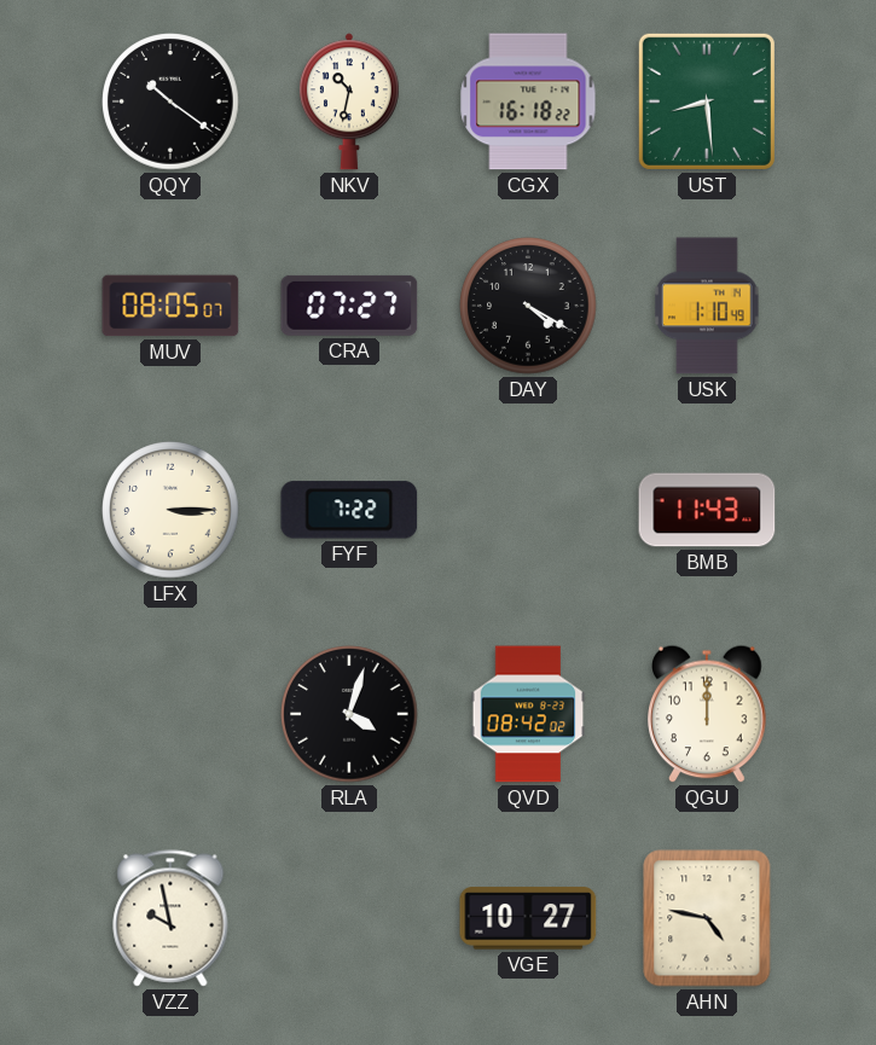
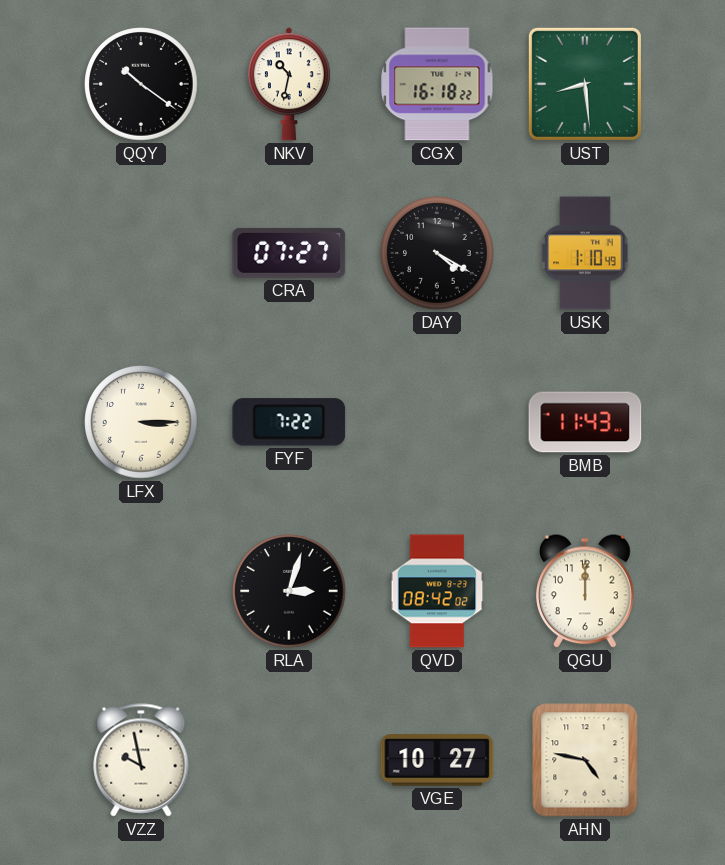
MUV: 08:05 -> none
RLA: 4:03 -> 3:03
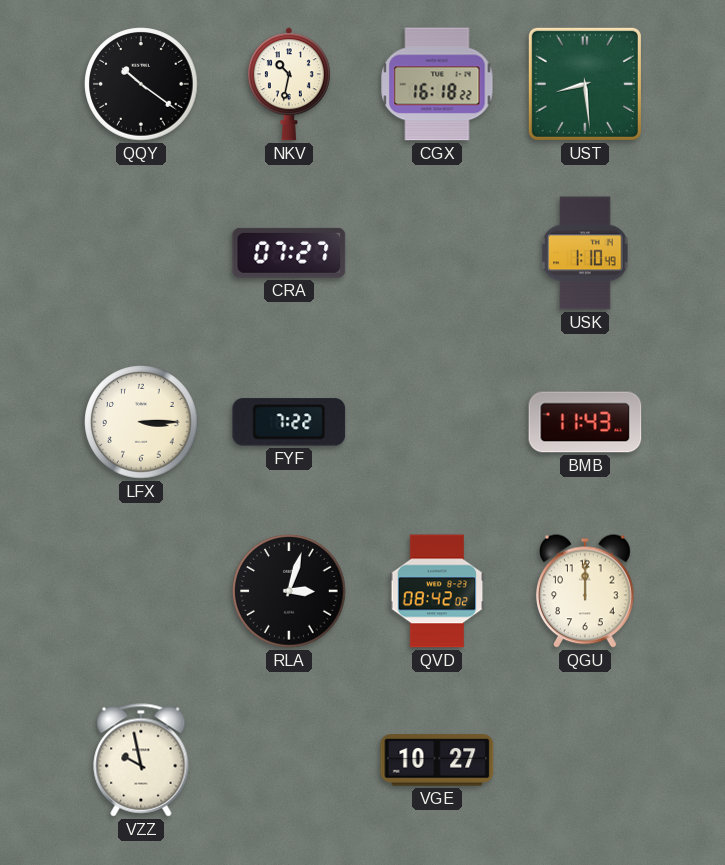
DAY: 4:20 -> none
AHN: 4:47 -> none
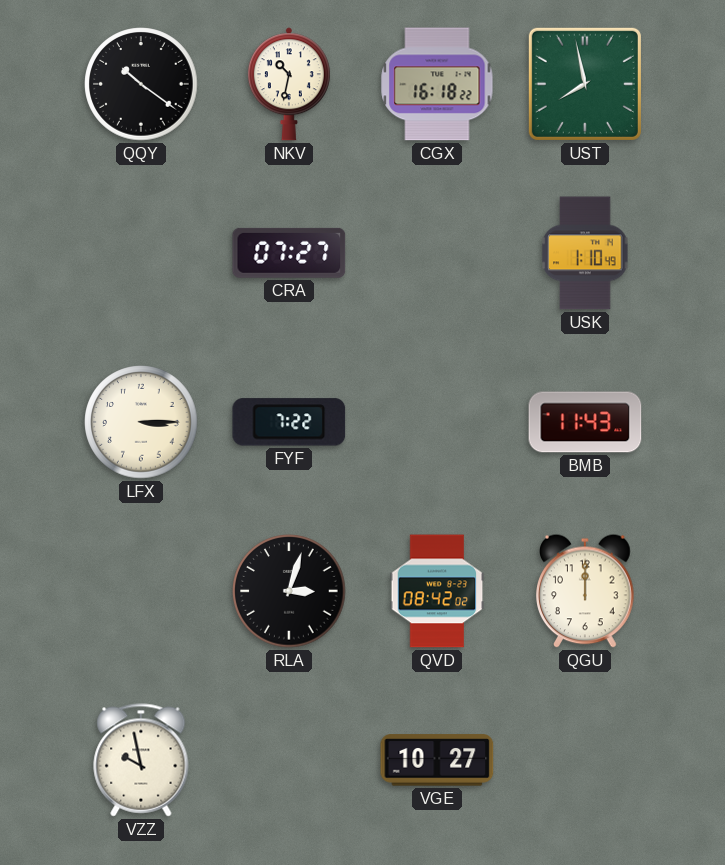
UST: 8:29 -> 7:58
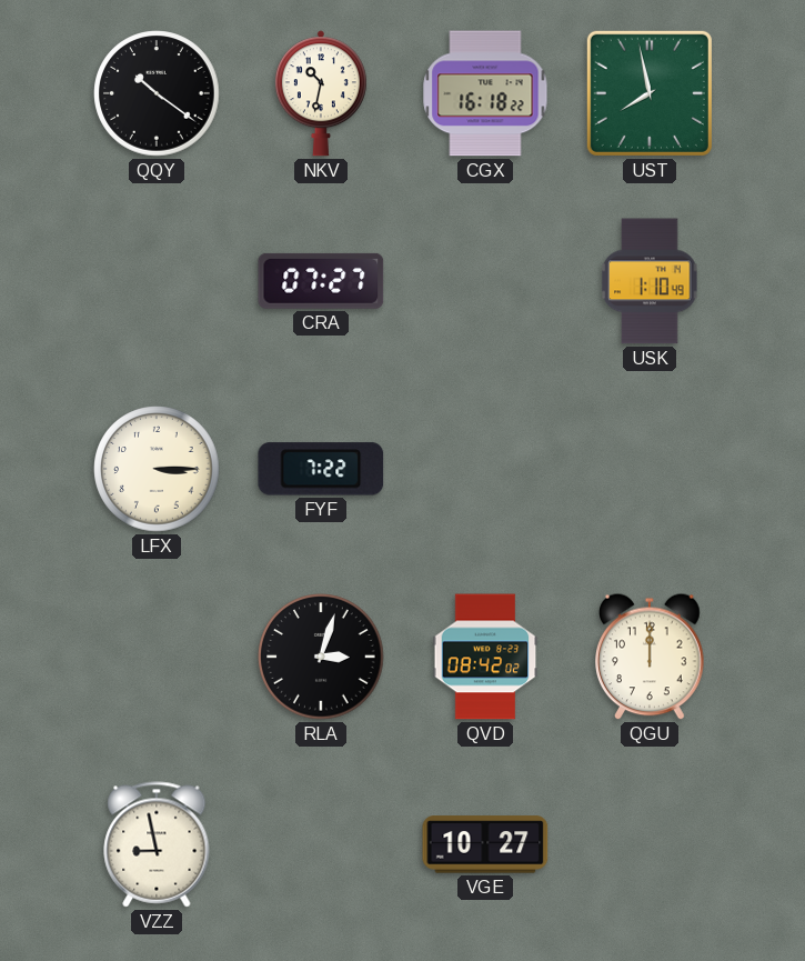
BMB: 11:43 -> none
VZZ: 9:58 -> 8:58
